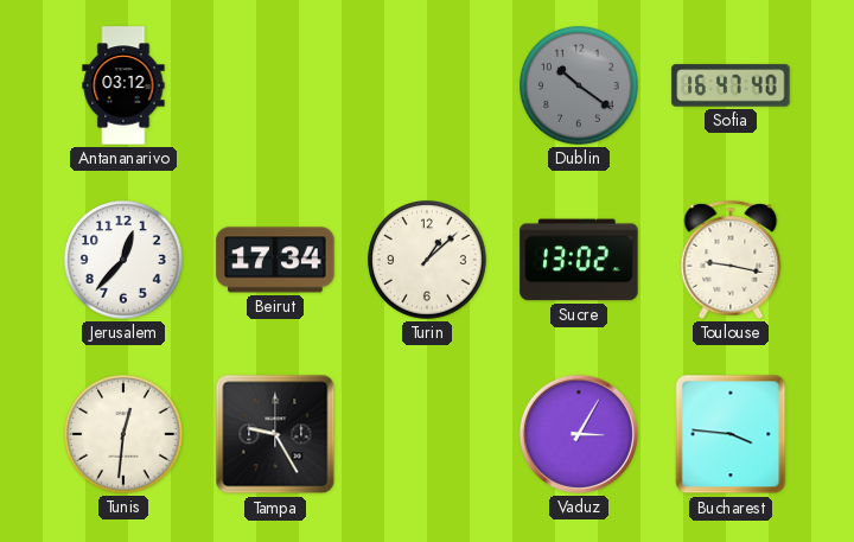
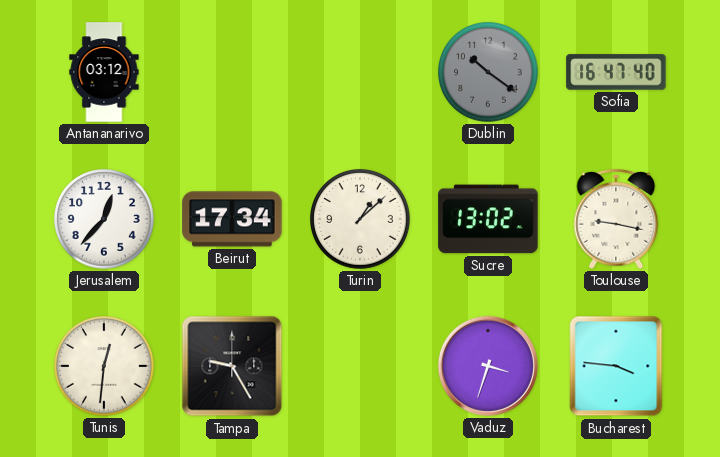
Vaduz: 3:05 -> 3:33
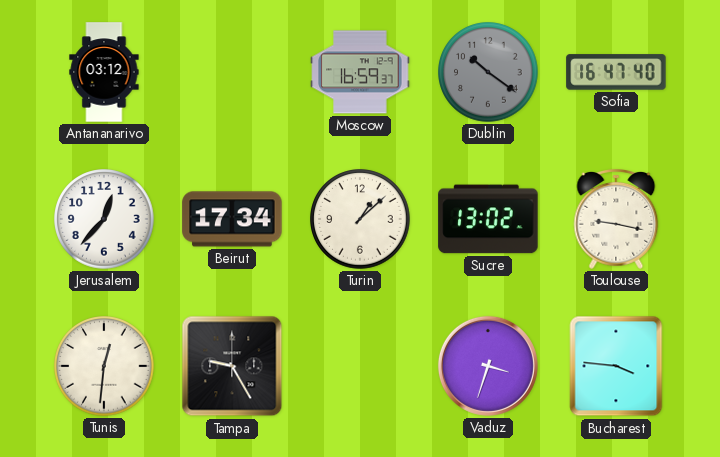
Moscow: none -> 16:59
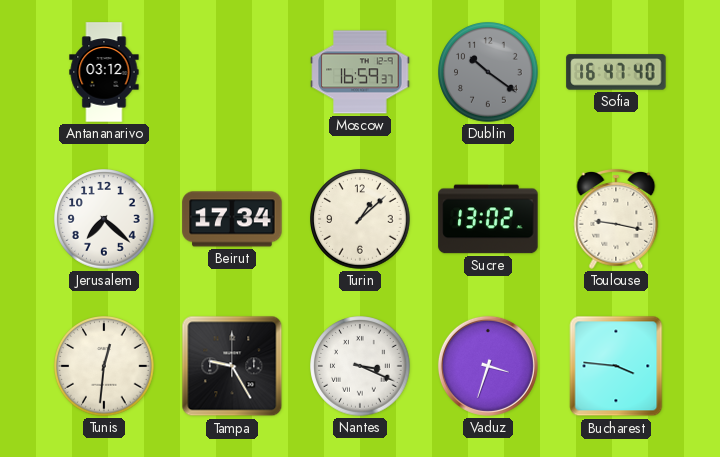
Jerusalem: 12:37 -> 7:22
Nantes: none -> 3:19
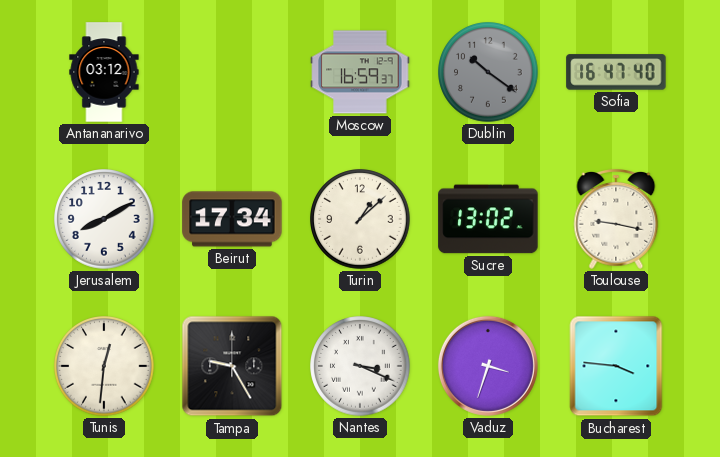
Jerusalem: 7:22 -> 8:10
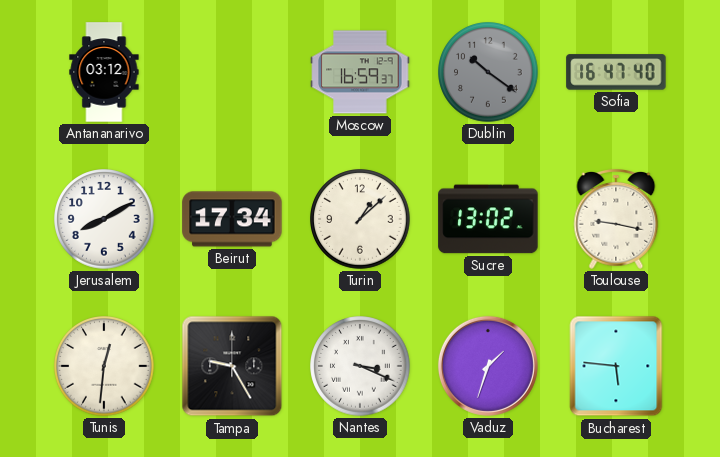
Vaduz: 3:33 -> 1:33
Bucharest: 3:46 -> 5:46
